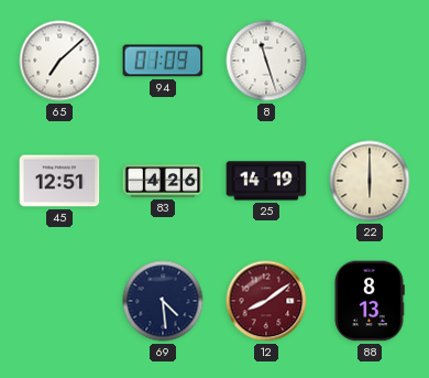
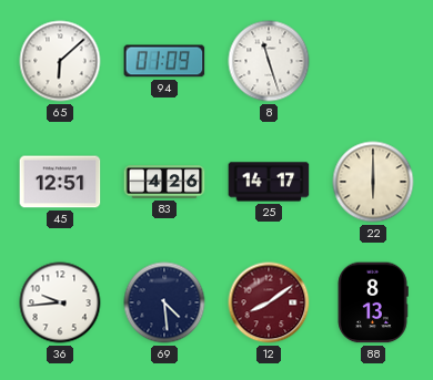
65: 7:08 -> 6:08
25: 14:19 -> 14:17
36: none -> 9:44
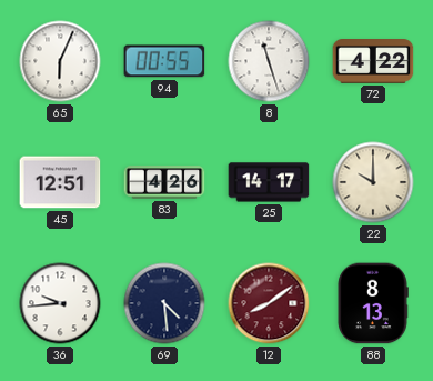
65: 6:08 -> 6:04
94: 01:09 -> 00:55
72: none -> 4:22
22: 6:00 -> 10:00
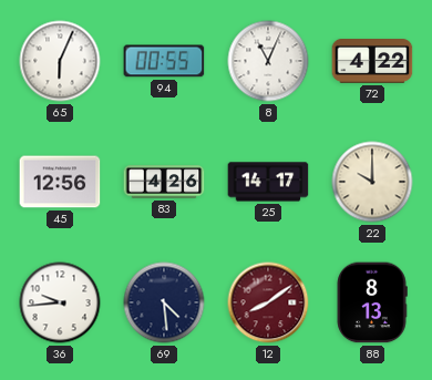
8: 11:27 -> 11:04
45: 12:51 -> 12:56
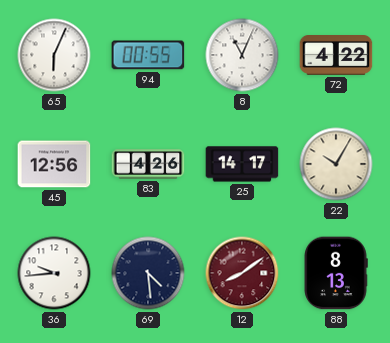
22: 10:00 -> 10:05
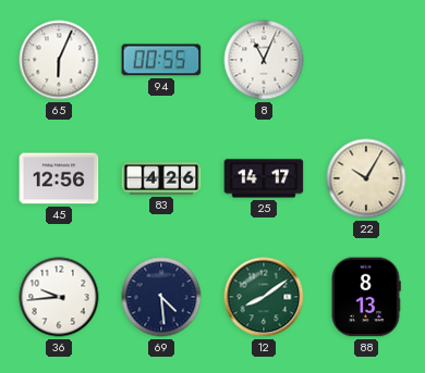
72: 4:22 -> none
12 dial: burgundy -> green
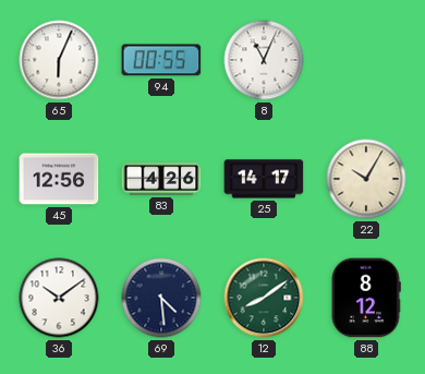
36: 9:44 -> 10:09
88: 8:13 -> 8:12
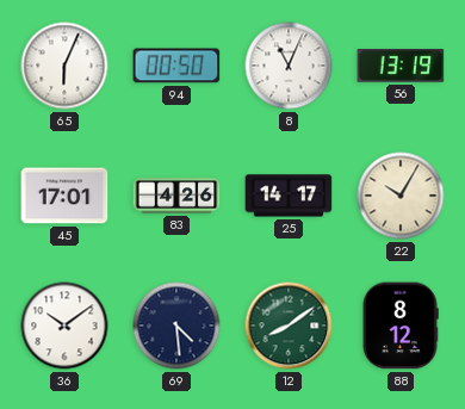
94: 00:55 -> 00:50
56: none -> 13:19
45: 12:56 -> 17:01
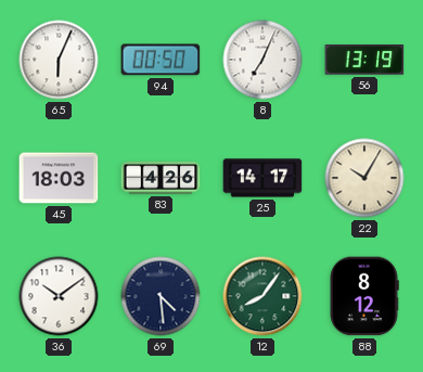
8: 11:04 -> 7:04
45: 17:01 -> 18:03
12: 8:09 -> 8:06
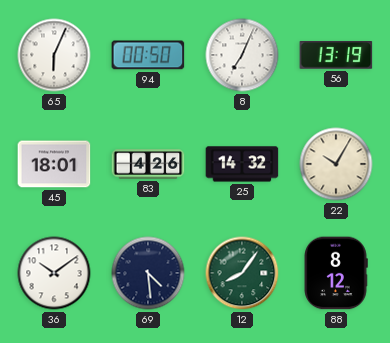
45: 18:03 -> 18:01
25: 14:17 -> 14:32
